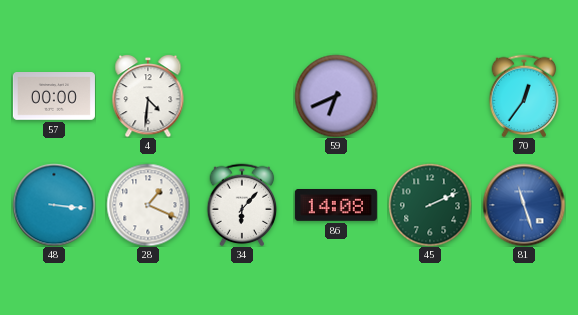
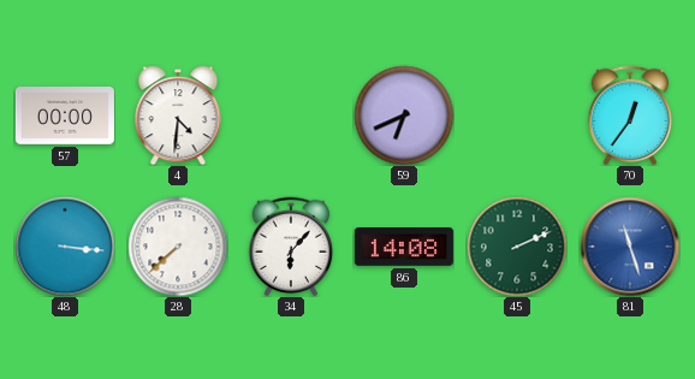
28: 1:19 -> 7:38
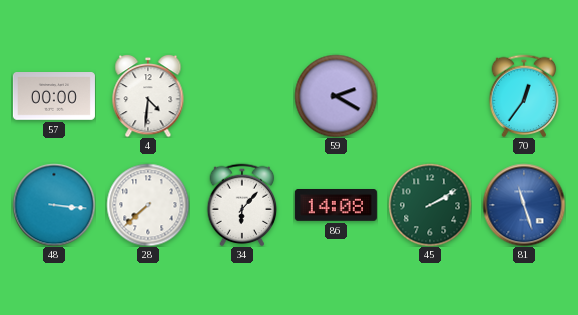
59: 6:41 -> 2:20
45: 2:11 -> 2:10
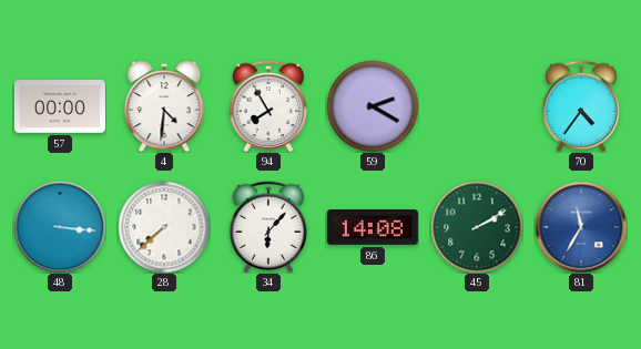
94: none -> 7:55
70: 12:36 -> 4:36
81: 11:27 -> 11:35
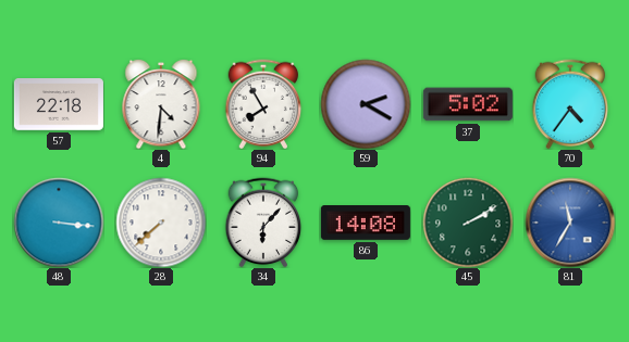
57: 00:00 -> 22:18
37: none -> 5:02
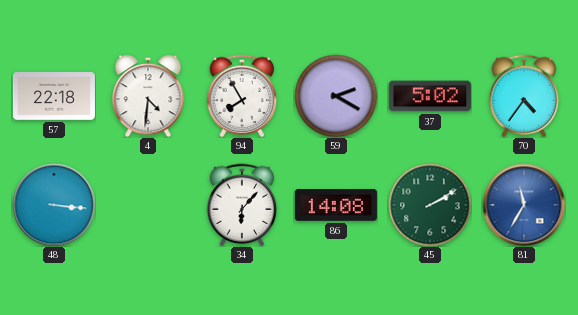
28: 7:38 -> none
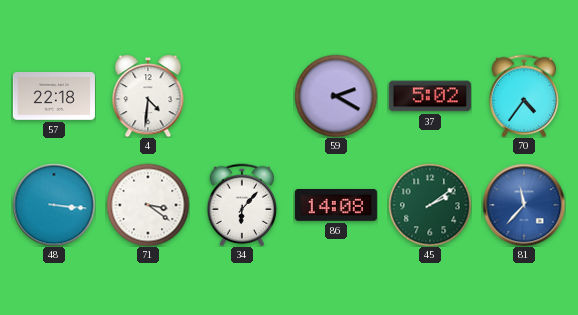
94: 7:55 -> none
71: none -> 3:21
45: 2:10 -> 2:09
81: 11:35 -> 11:37
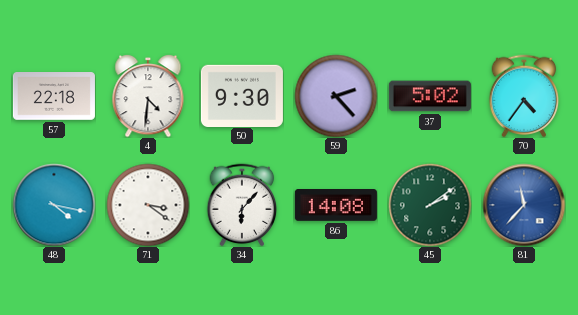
50: none -> 9:30
59: 2:20 -> 2:23
48: 3:16 -> 4:17
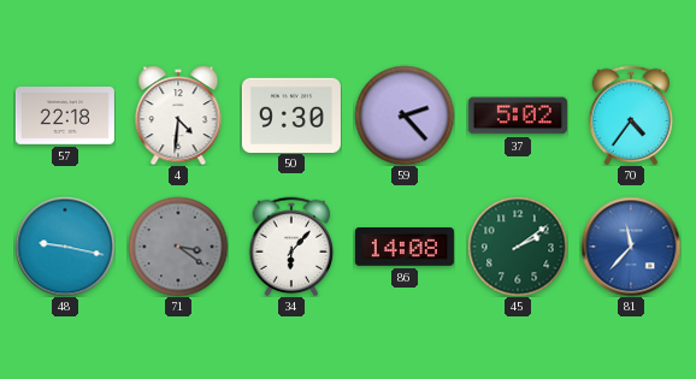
48: 4:17 -> 9:17
71 dial: white -> grey
